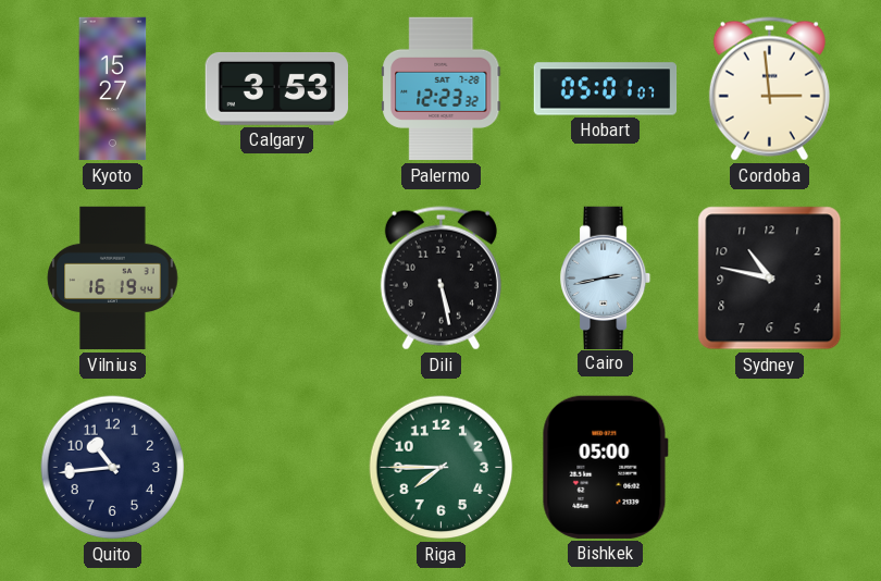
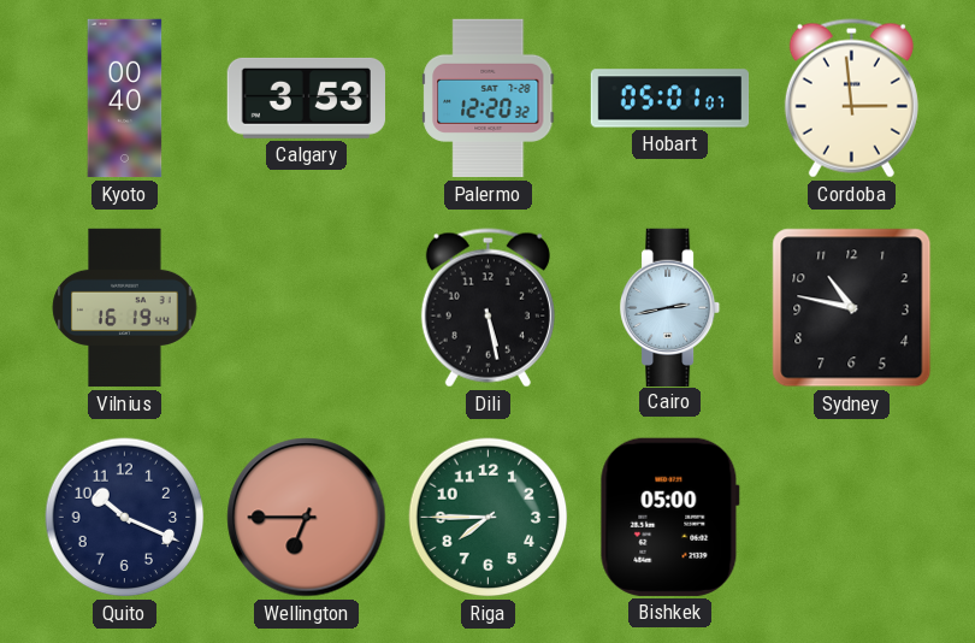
Kyoto: 15:27 -> 00:40
Palermo: 12:23 -> 12:20
Quito: 10:44 -> 10:19
Wellington: none -> 6:45
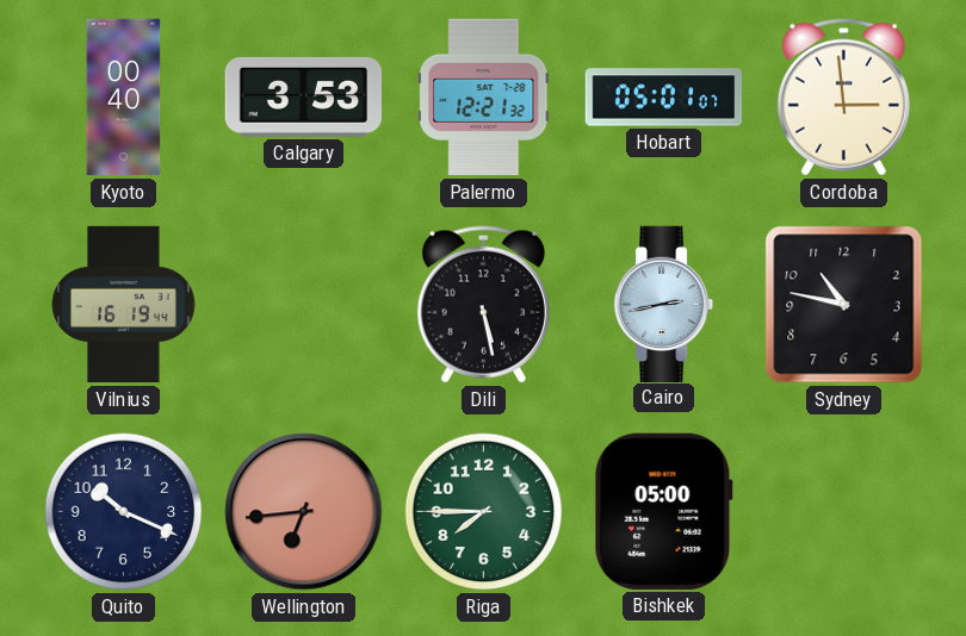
Palermo: 12:20 -> 12:21
Wellington: 6:45 -> 6:44
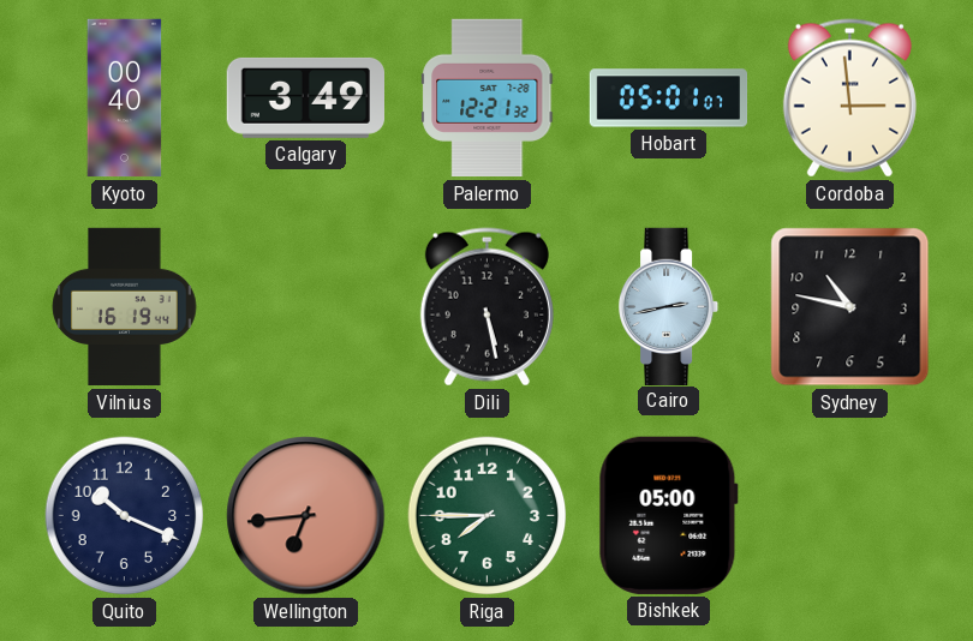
Calgary: 3:53 -> 3:49
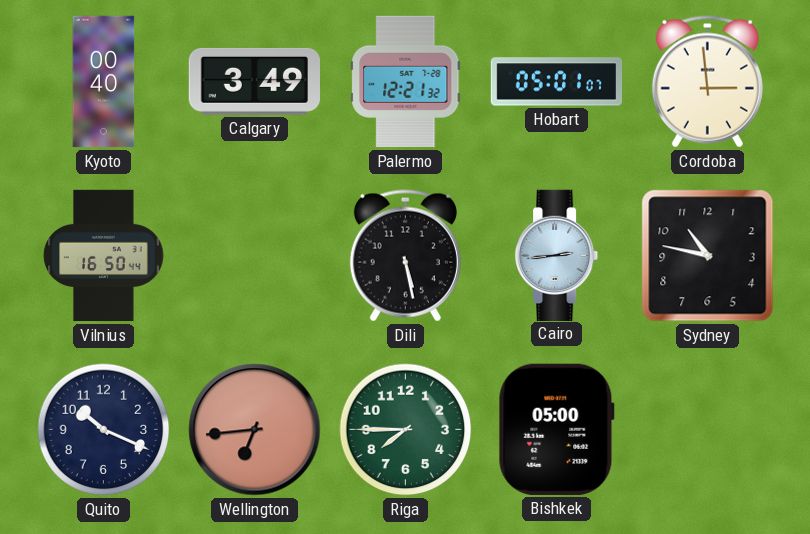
Vilnius: 16:19 -> 16:50
Cairo: 2:43 -> 2:44
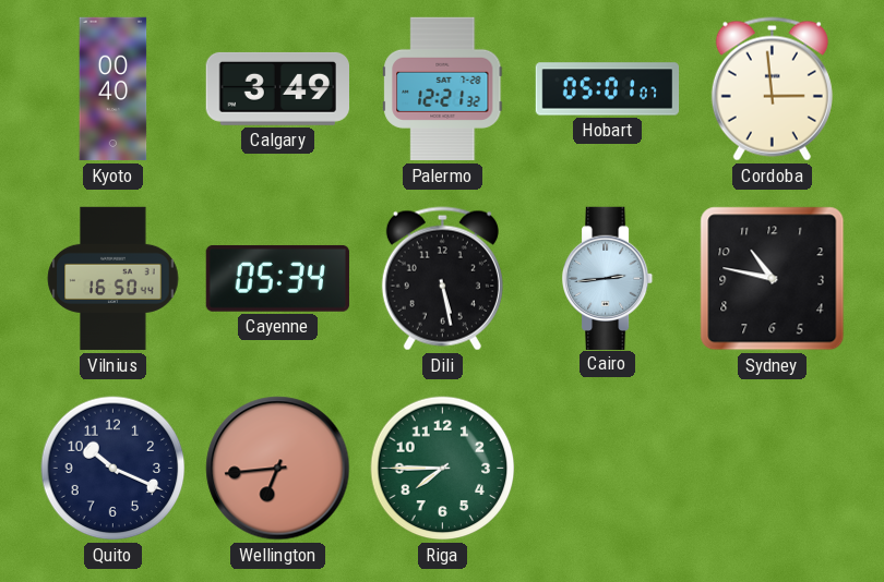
Cayenne: none -> 05:34
Bishkek: 05:00 -> none
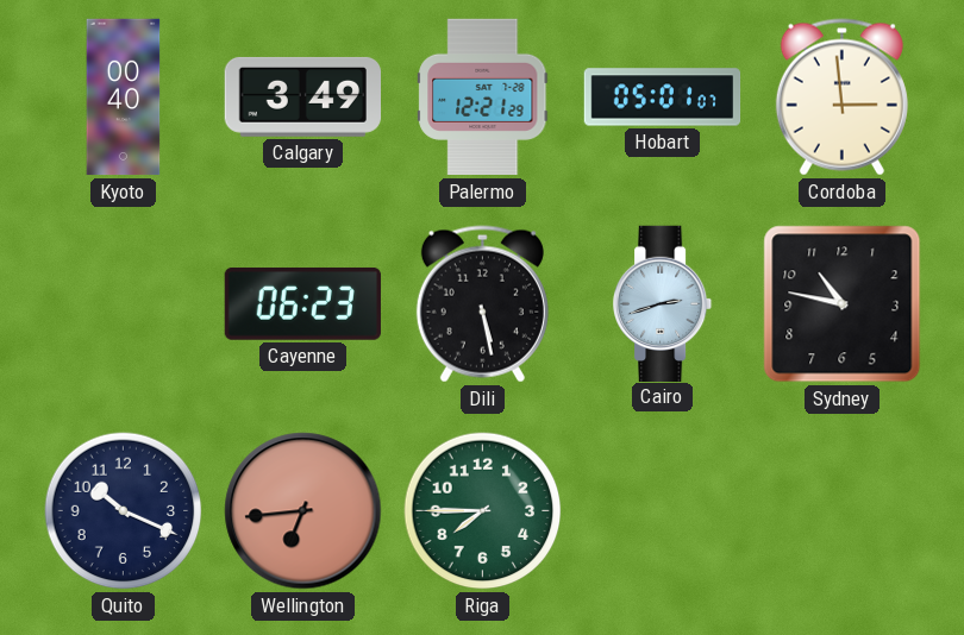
Palermo: 12:21:32 -> 12:21:29
Vilnius: 16:50 -> none
Cayenne: 05:34 -> 06:23
Cairo: 2:44 -> 2:42
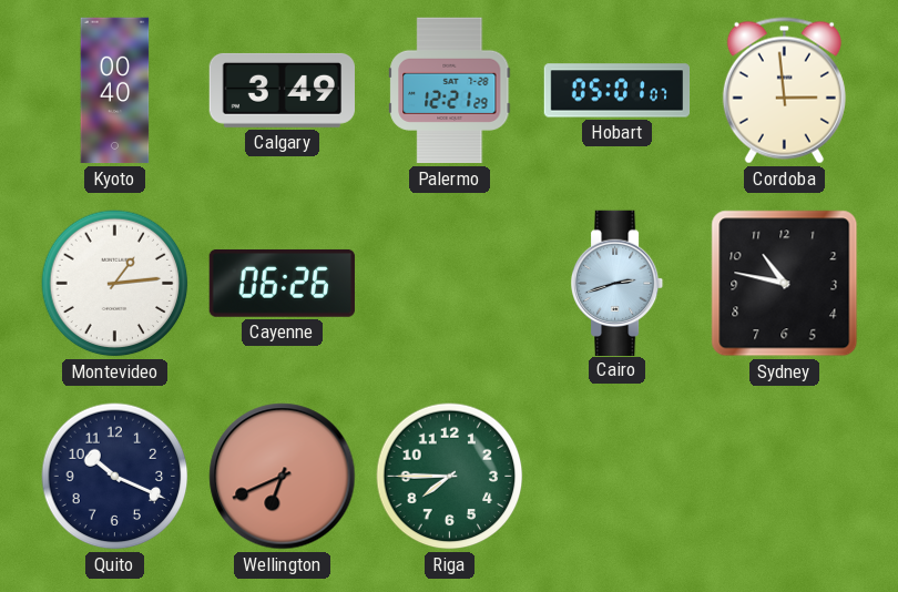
Montevideo: none -> 1:14
Cayenne: 06:23 -> 06:26
Dili: 5:28 -> none
Wellington: 6:44 -> 6:41
